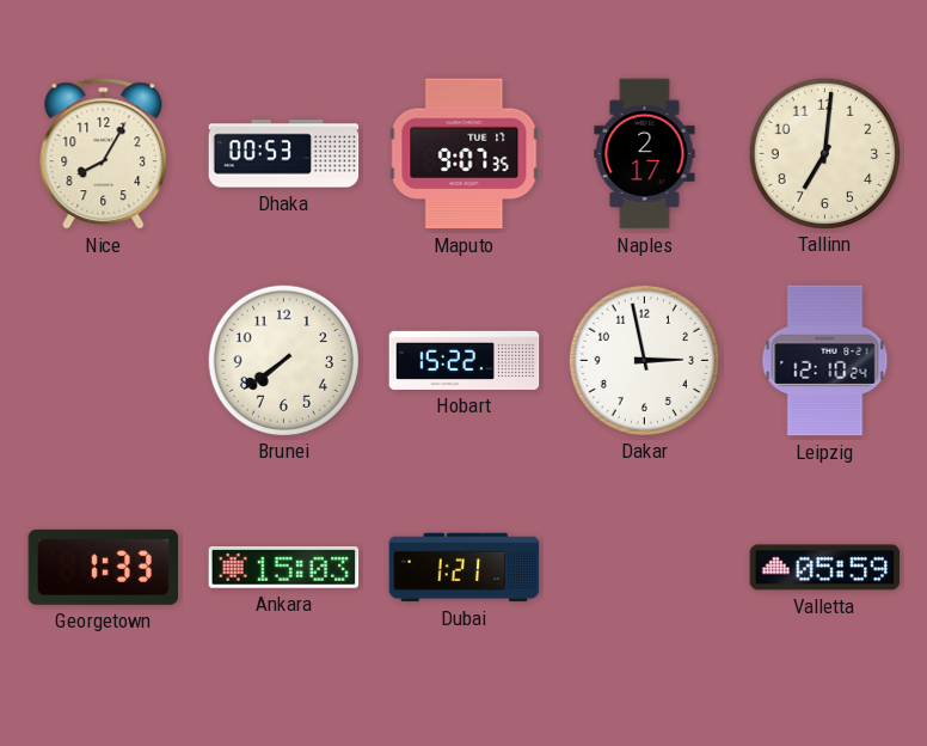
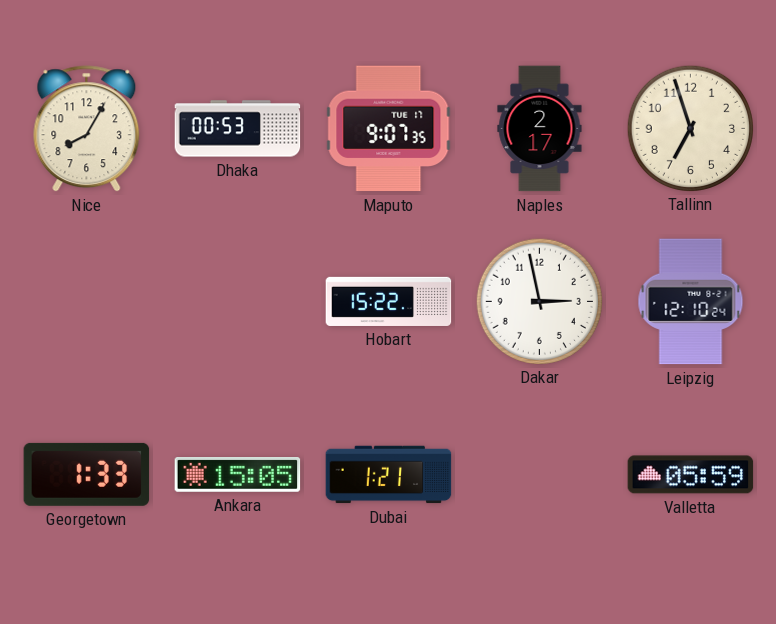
Tallinn: 7:01 -> 6:57
Brunei: 7:39 -> none
Ankara: 15:03 -> 15:05
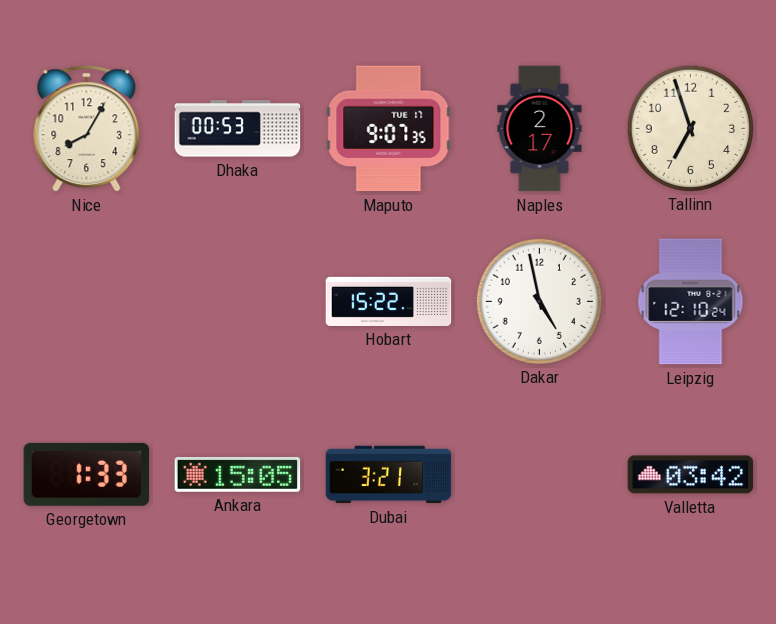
Dakar: 2:58 -> 4:58
Dubai: 1:21 -> 3:21
Valletta: 05:59 -> 03:42
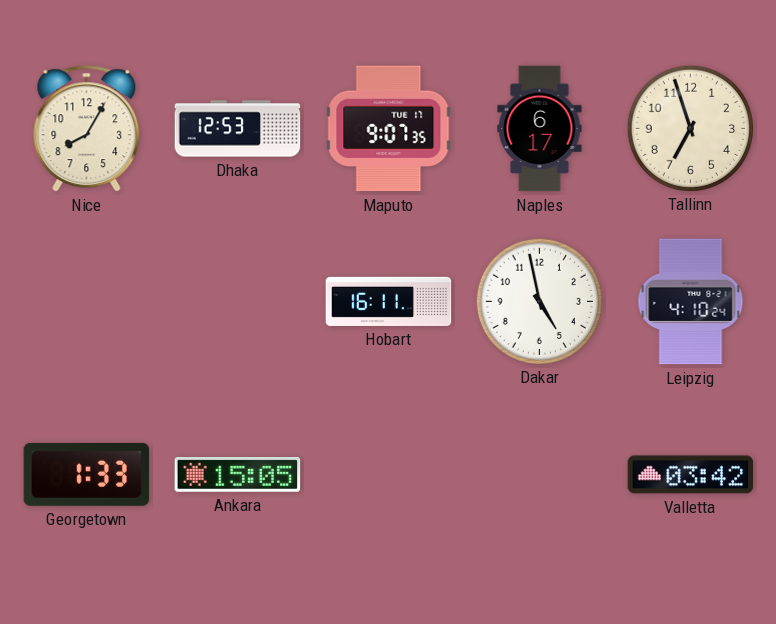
Dhaka: 00:53 -> 12:53
Naples: 2:17 -> 6:17
Hobart: 15:22 -> 16:11
Leipzig: 12:10 -> 4:10
Dubai: 3:21 -> none
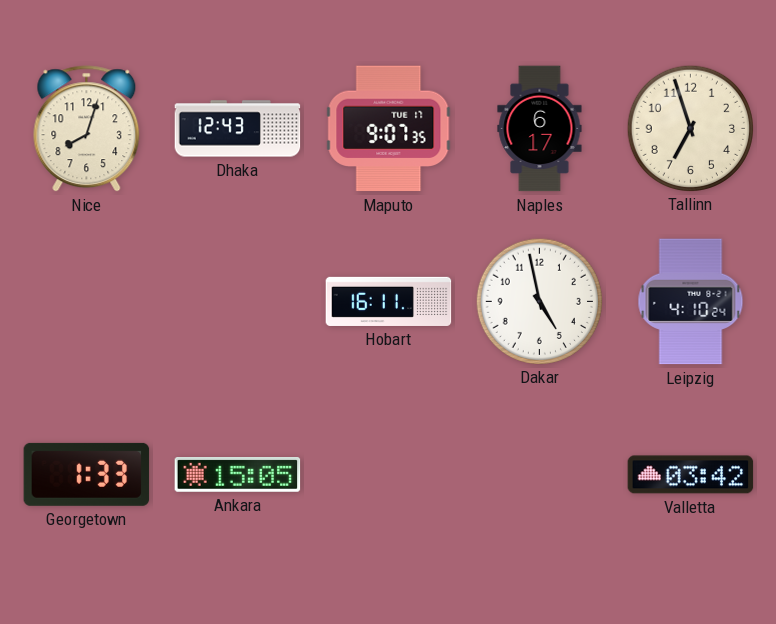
Nice: 8:05 -> 8:03
Dhaka: 12:53 -> 12:43
